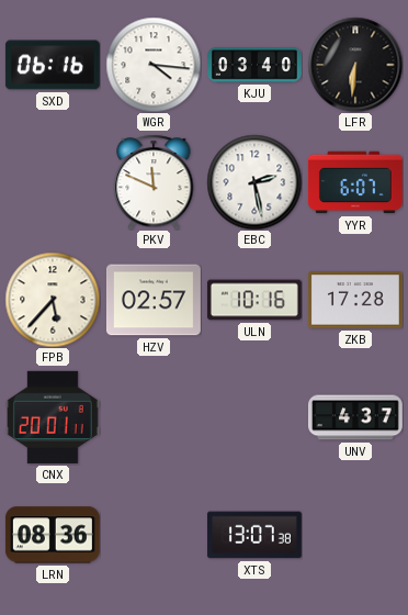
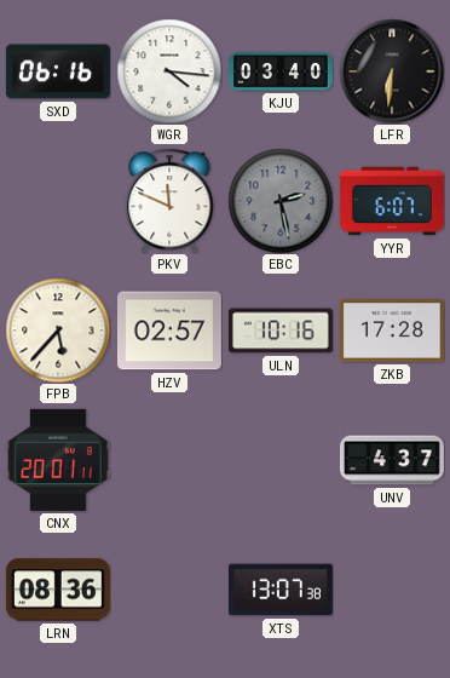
EBC dial: white -> grey
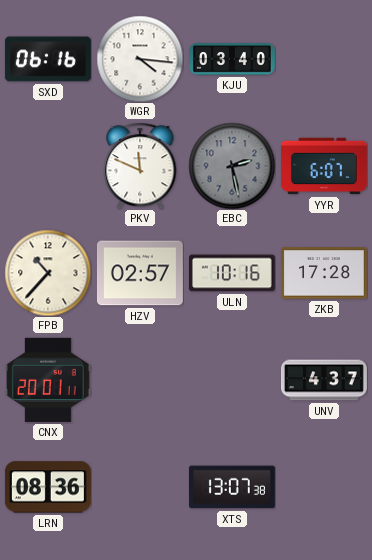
LFR: 6:31 -> none
FPB: 5:37 -> 10:37
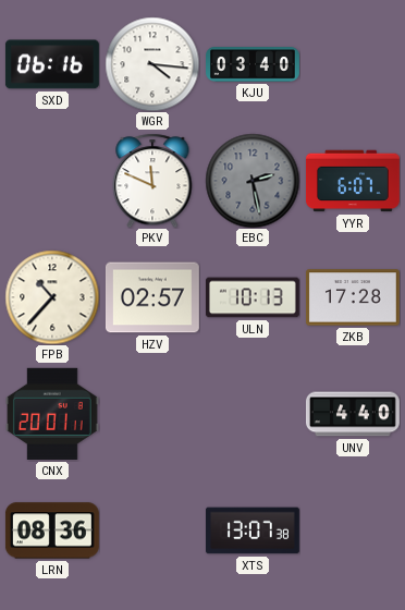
ULN: 10:16 -> 10:13
UNV: 4:37 -> 4:40
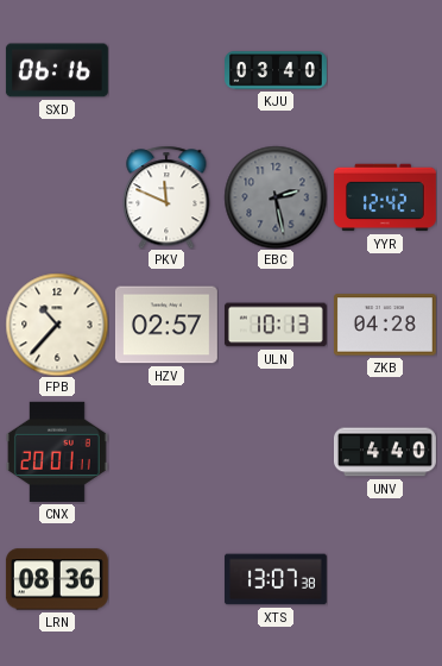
WGR: 4:16 -> none
YYR: 6:07 -> 12:42
ZKB: 17:28 -> 04:28
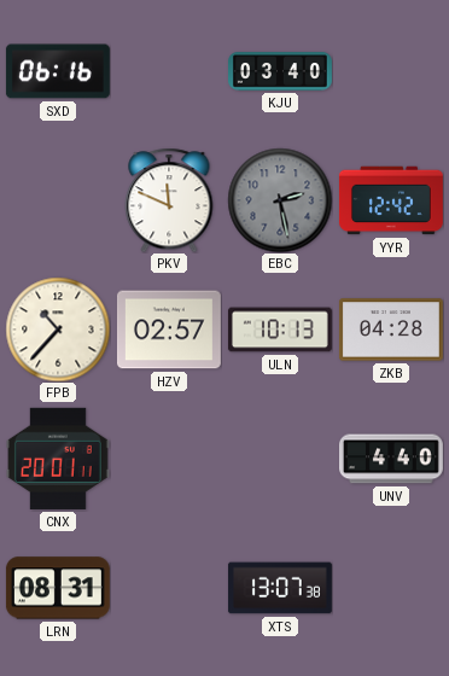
LRN: 08:36 -> 08:31
